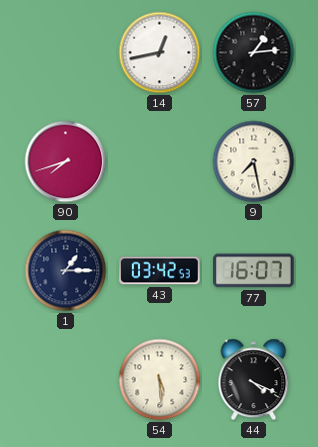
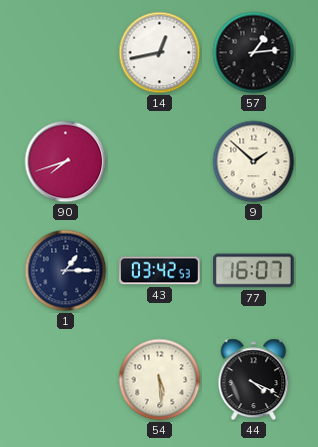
9: 7:28 -> 1:52
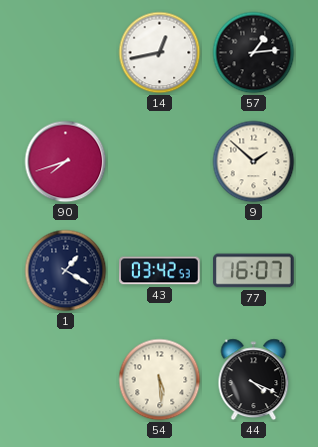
1: 1:15 -> 1:20
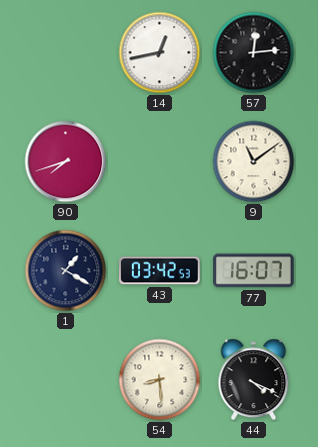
57: 1:14 -> 12:14
9: 1:52 -> 11:09
54: 5:29 -> 8:29
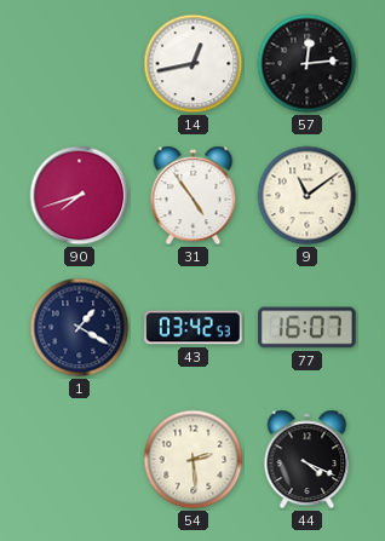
31: none -> 4:54
54: 8:29 -> 2:29
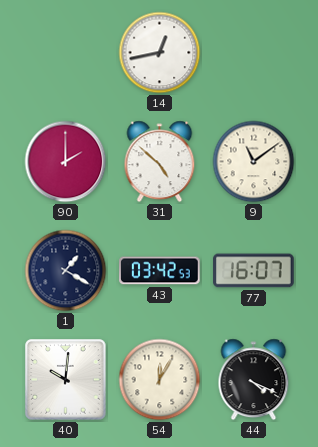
57: 12:14 -> none
90: 7:42 -> 2:00
31: 4:54 -> 4:52
40: none -> 10:01
54: 2:29 -> 12:05
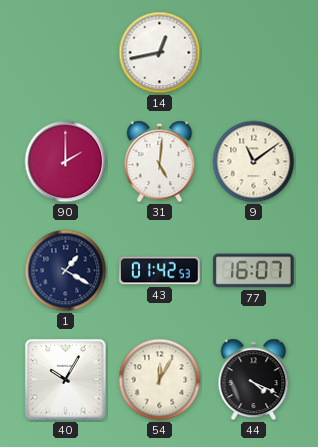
31: 4:52 -> 5:01
43: 03:42 -> 01:42
40: 10:01 -> 10:05
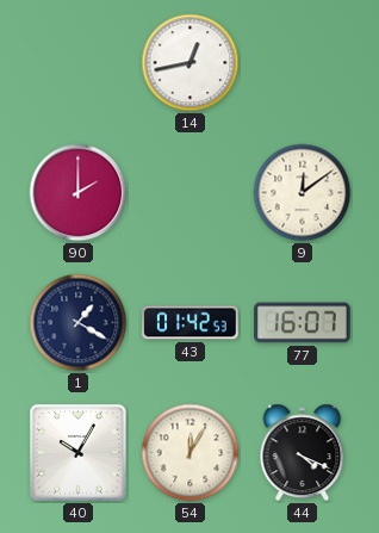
31: 5:01 -> none
9: 11:09 -> 12:09
